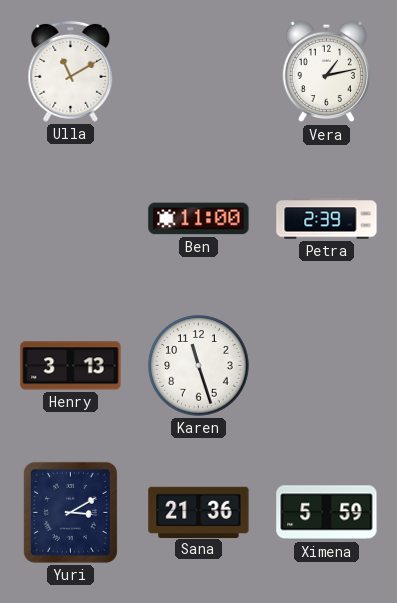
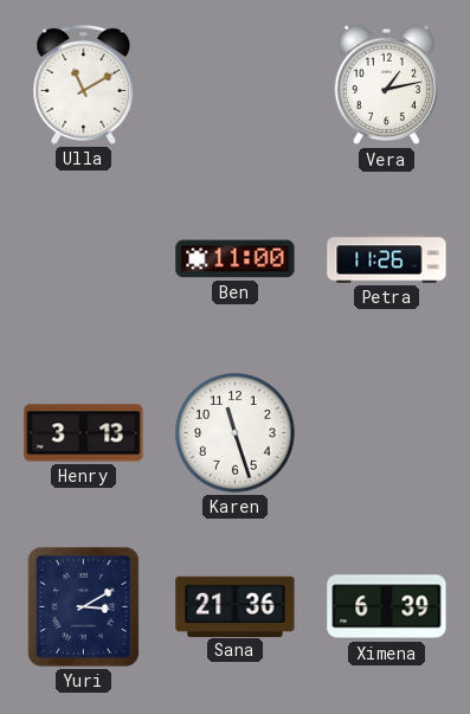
Petra: 2:39 -> 11:26
Ximena: 5:59 -> 6:39
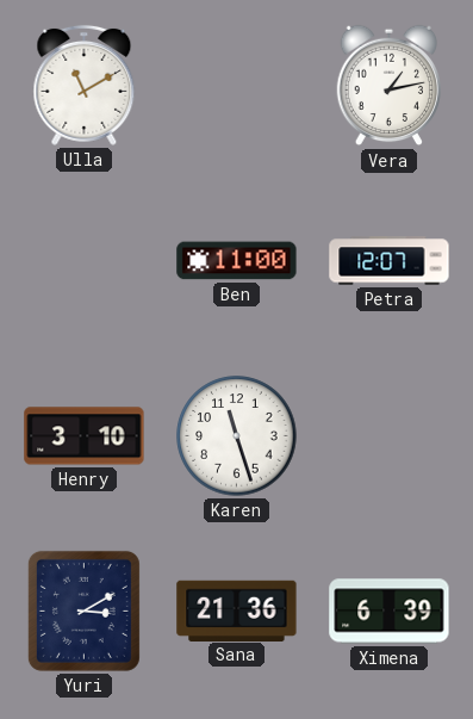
Petra: 11:26 -> 12:07
Henry: 3:13 -> 3:10
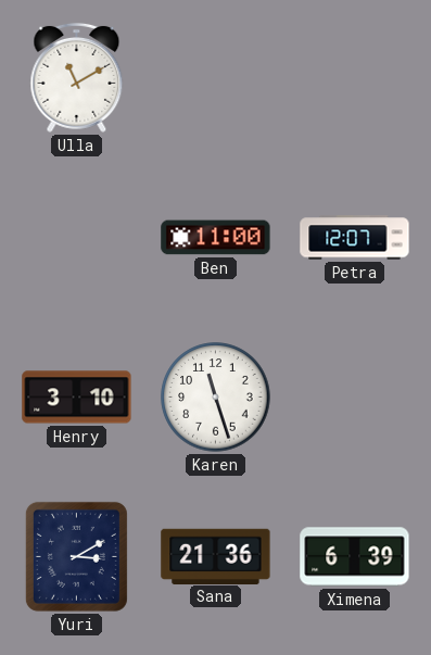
Vera: 1:13 -> none
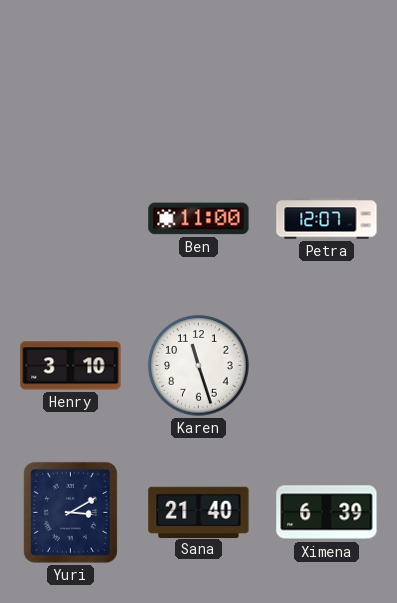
Ulla: 11:10 -> none
Sana: 21:36 -> 21:40
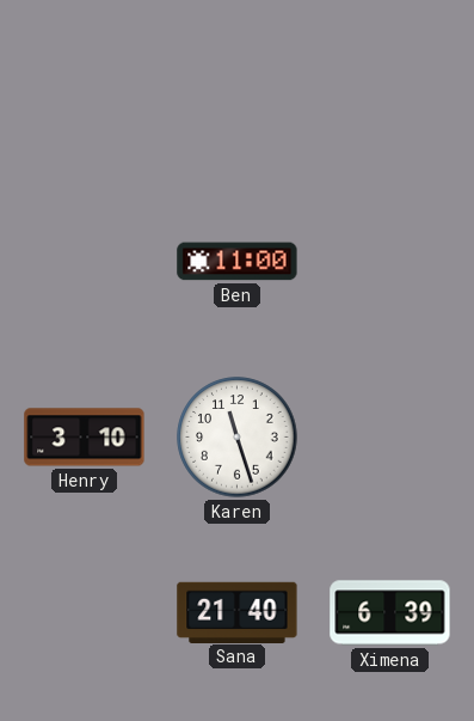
Petra: 12:07 -> none
Yuri: 3:10 -> none
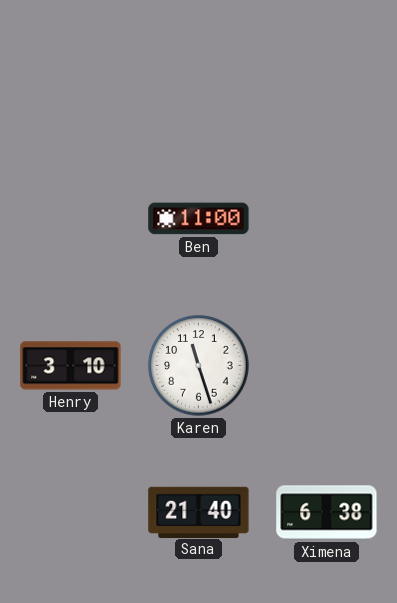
Ximena: 6:39 -> 6:38
